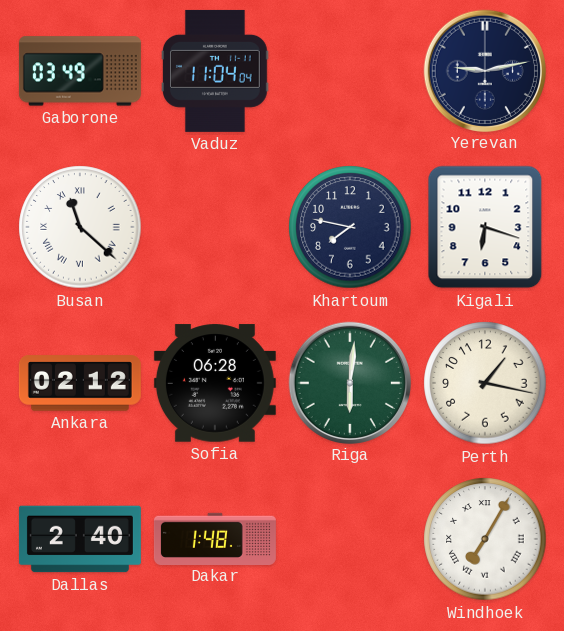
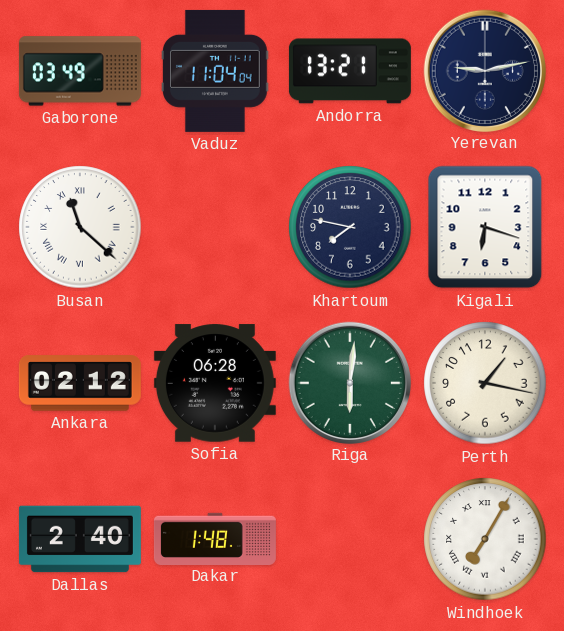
Andorra: none -> 13:21
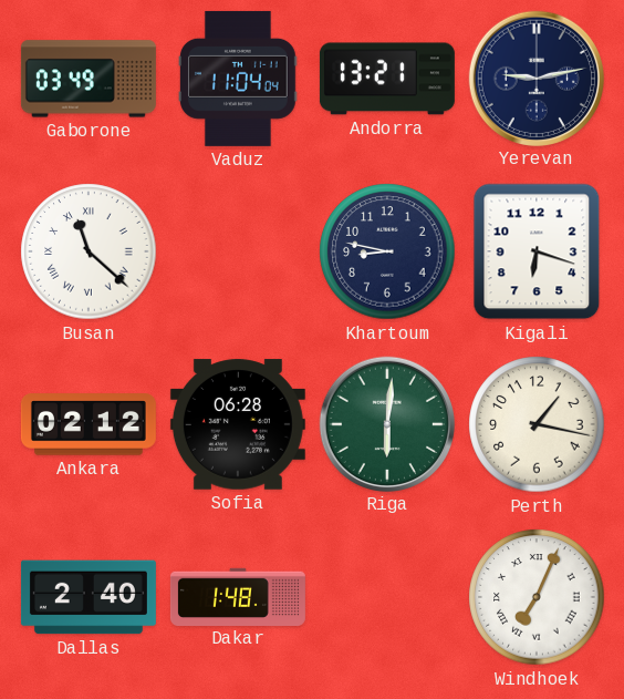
Khartoum: 7:47 -> 8:47
Windhoek: 7:05 -> 7:04
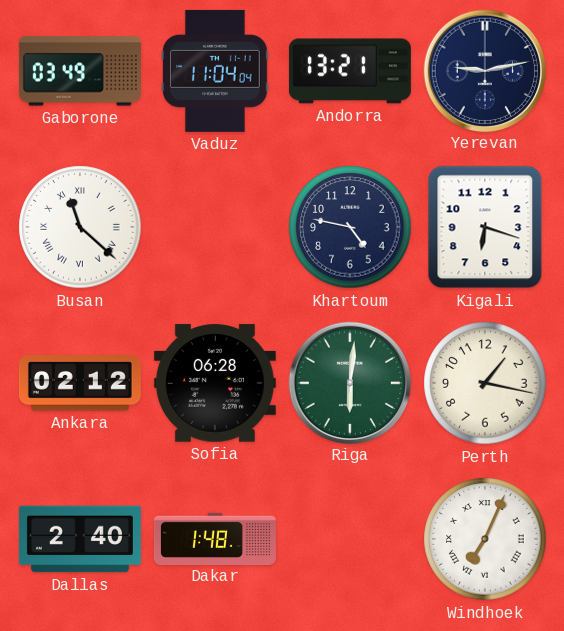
Khartoum: 8:47 -> 4:47
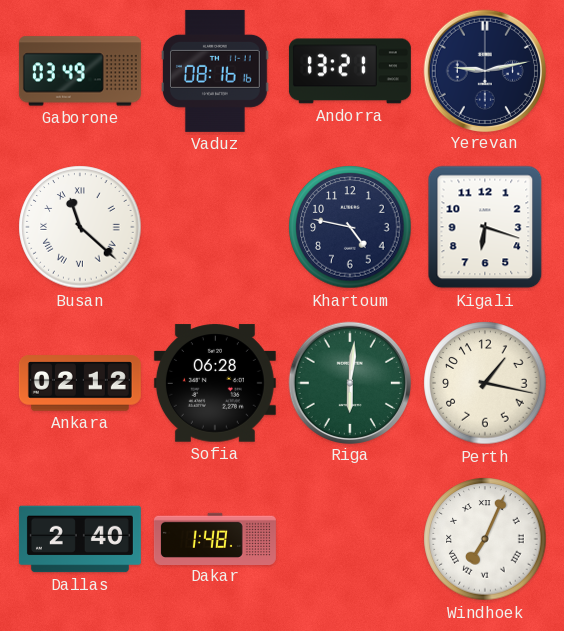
Vaduz: 11:04 -> 08:16
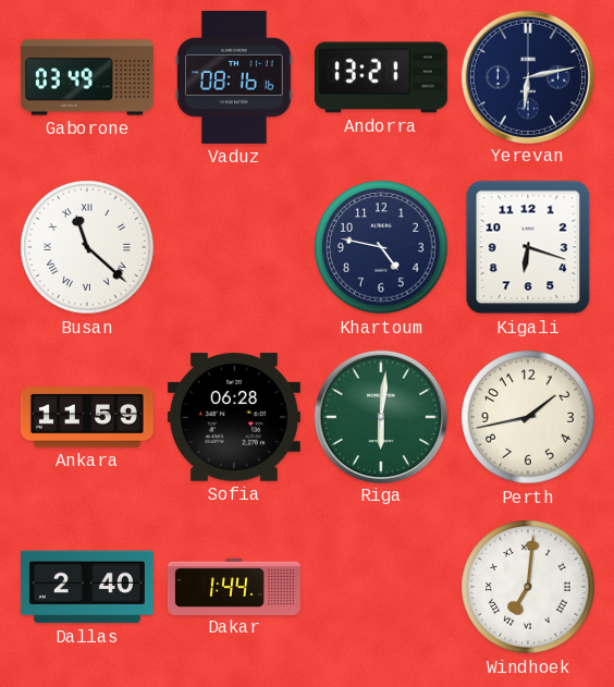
Yerevan: 9:13 -> 6:13
Ankara: 02:12 -> 11:59
Perth: 1:17 -> 1:43
Dakar: 1:48 -> 1:44
Windhoek: 7:04 -> 7:01
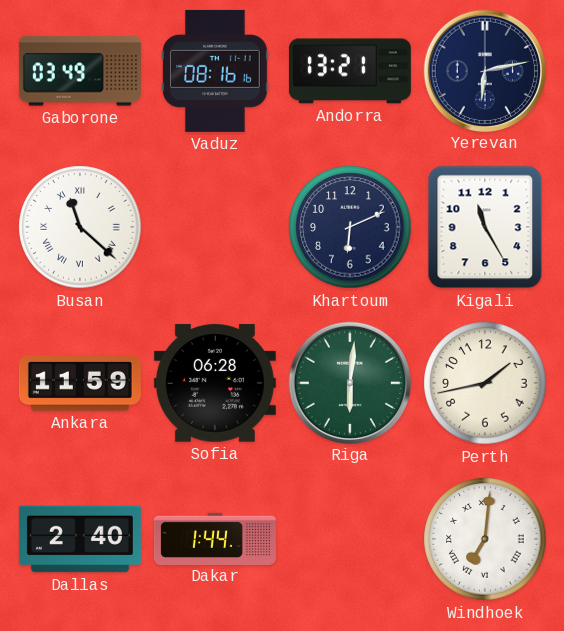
Khartoum: 4:47 -> 6:11
Kigali: 6:18 -> 11:25
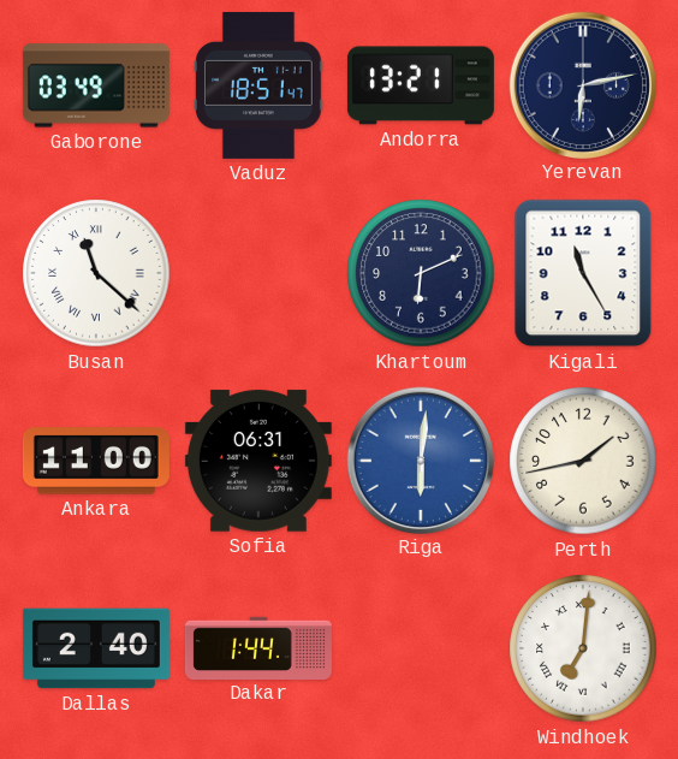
Vaduz: 08:16 -> 18:51
Ankara: 11:59 -> 11:00
Sofia: 06:28 -> 06:31
Riga dial: green -> blue
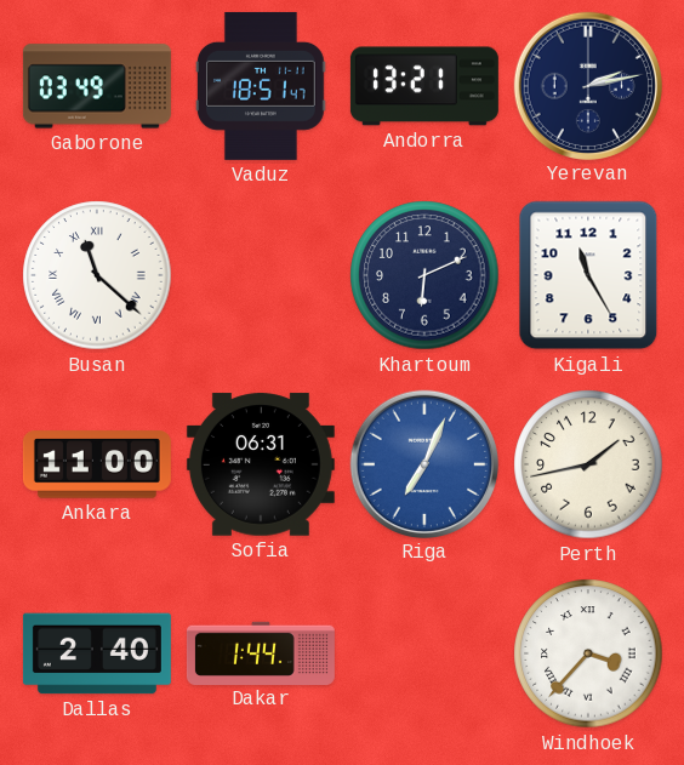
Yerevan: 6:13 -> 2:13
Riga: 6:01 -> 7:04
Windhoek: 7:01 -> 3:37
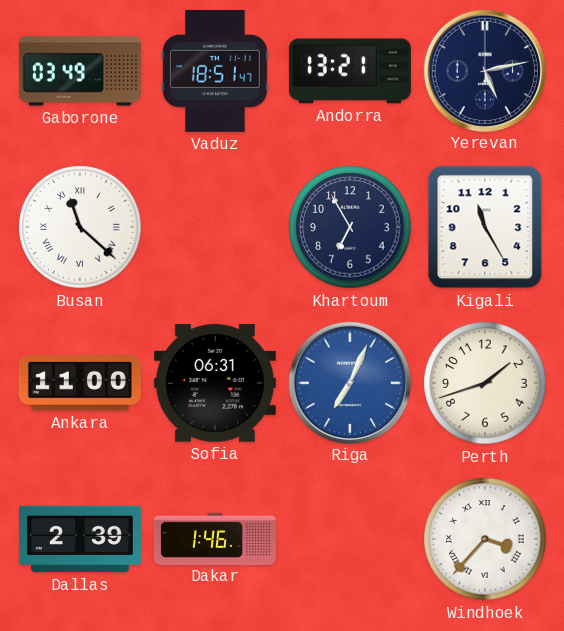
Yerevan: 2:13 -> 5:13
Khartoum: 6:11 -> 6:55
Perth: 1:43 -> 1:42
Dallas: 2:40 -> 2:39
Dakar: 1:44 -> 1:46
